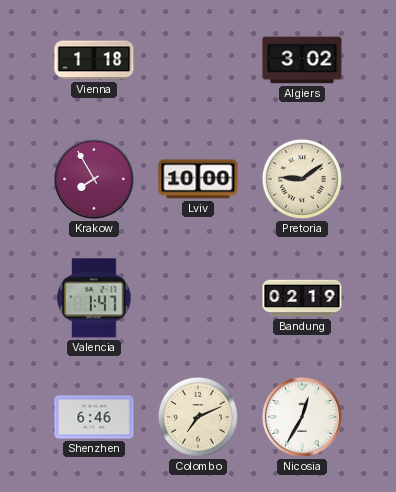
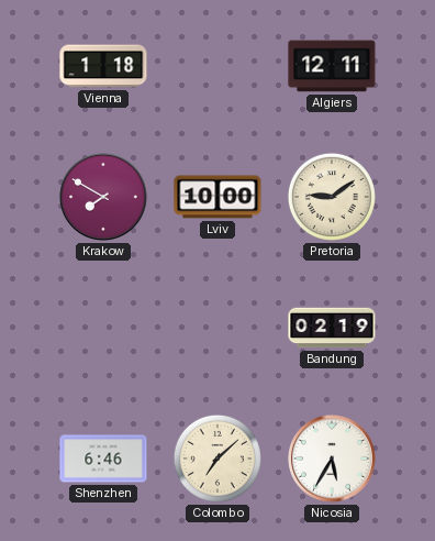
Algiers: 3:02 -> 12:11
Krakow: 7:55 -> 7:50
Valencia: 1:47 -> none
Colombo: 7:11 -> 7:08
Nicosia: 12:35 -> 5:35
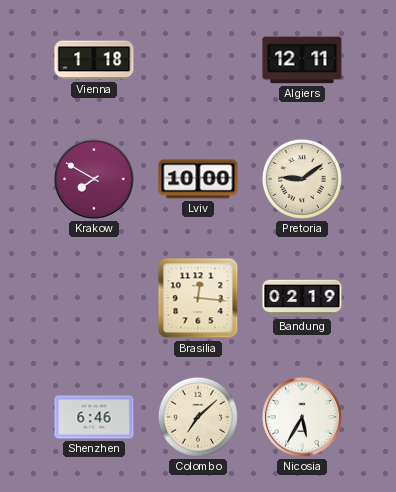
Brasilia: none -> 12:16
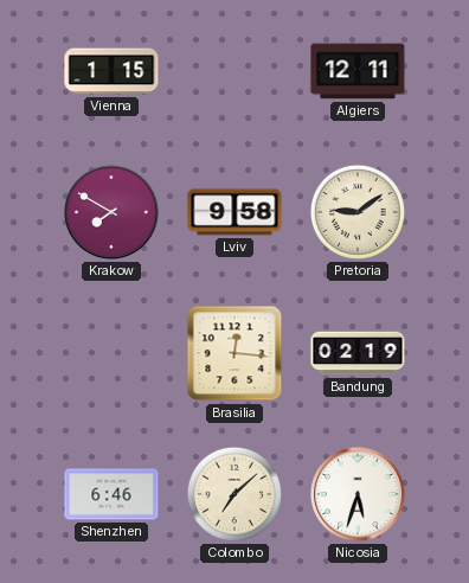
Vienna: 1:18 -> 1:15
Lviv: 10:00 -> 9:58
Nicosia: 5:35 -> 5:33
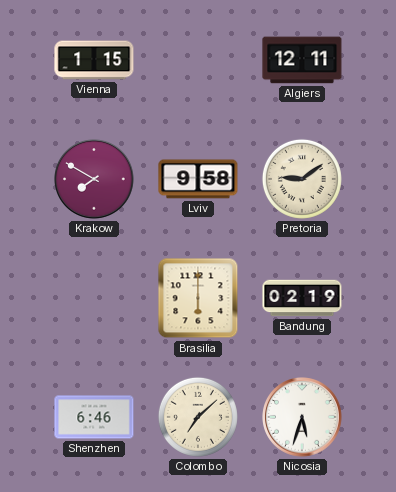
Brasilia: 12:16 -> 6:00
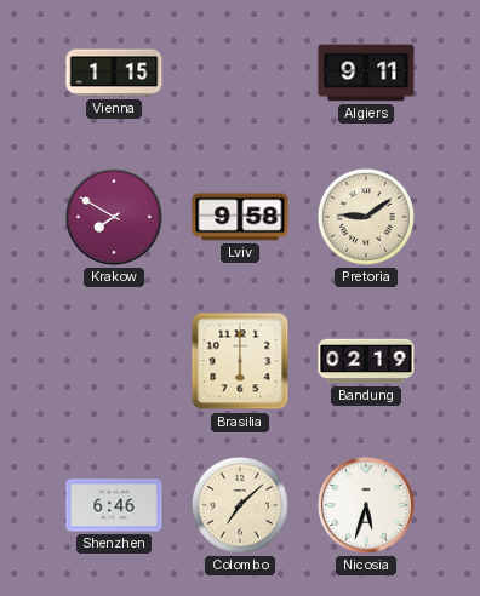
Algiers: 12:11 -> 9:11
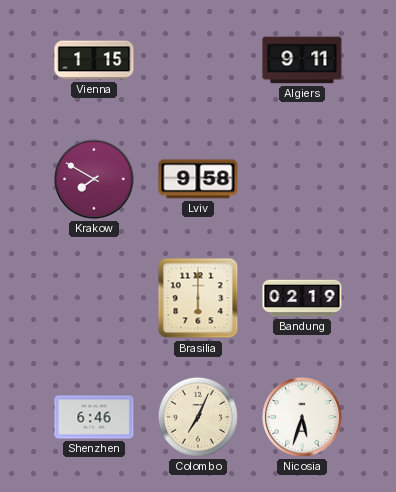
Pretoria: 9:09 -> none
Colombo: 7:08 -> 7:04
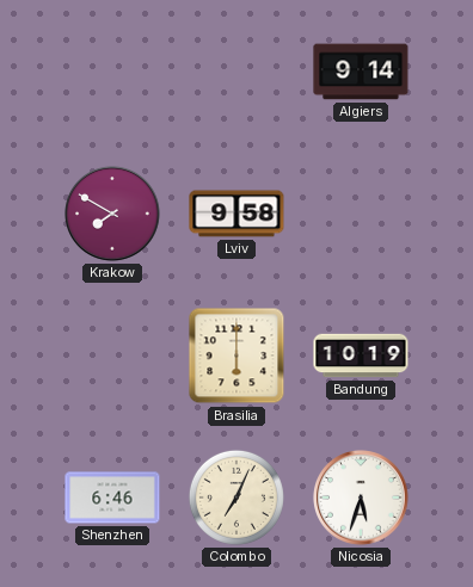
Vienna: 1:15 -> none
Algiers: 9:11 -> 9:14
Bandung: 02:19 -> 10:19
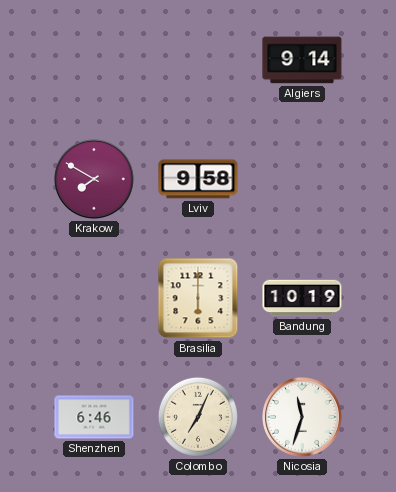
Nicosia: 5:33 -> 11:33
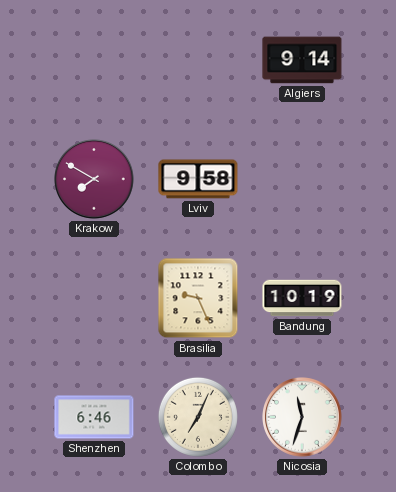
Brasilia: 6:00 -> 9:26
